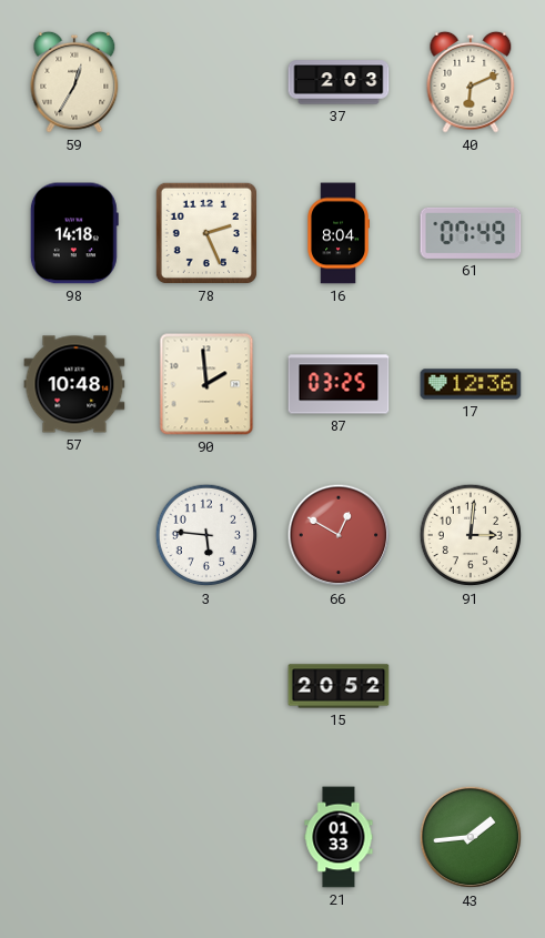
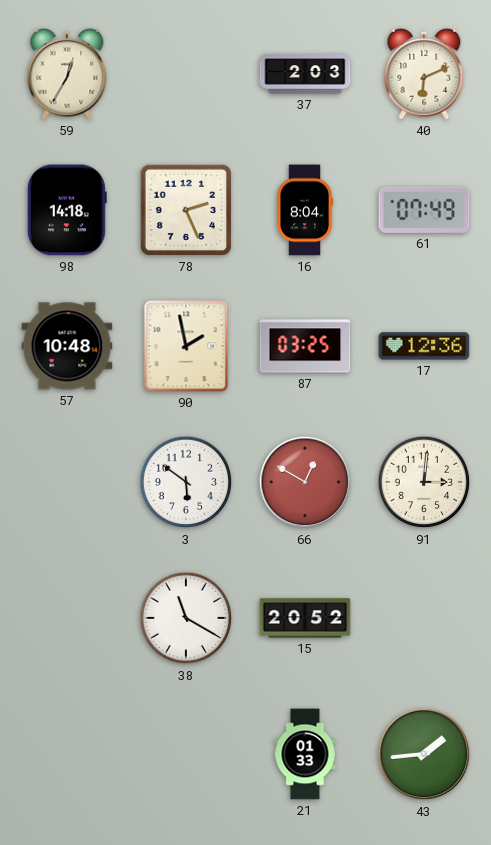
90: 1:59 -> 1:58
3: 5:46 -> 5:51
38: none -> 11:20
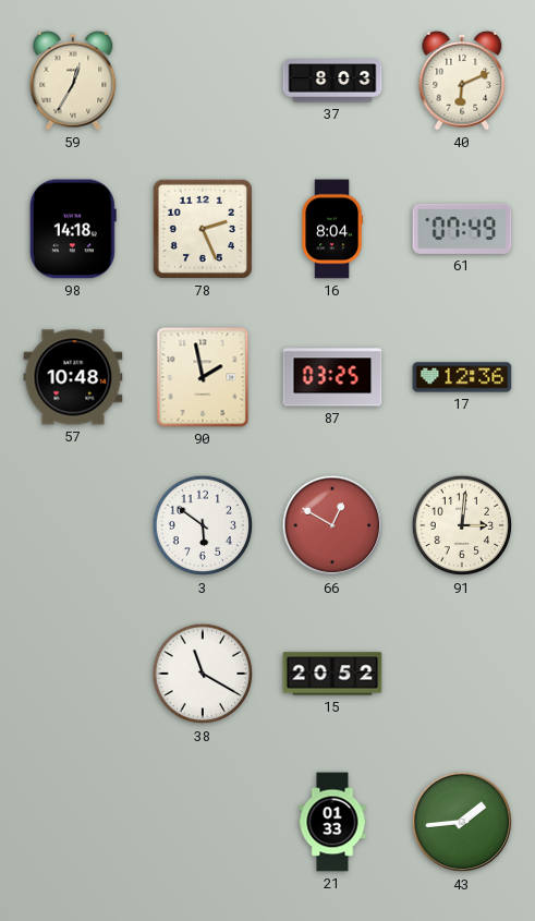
37: 2:03 -> 8:03
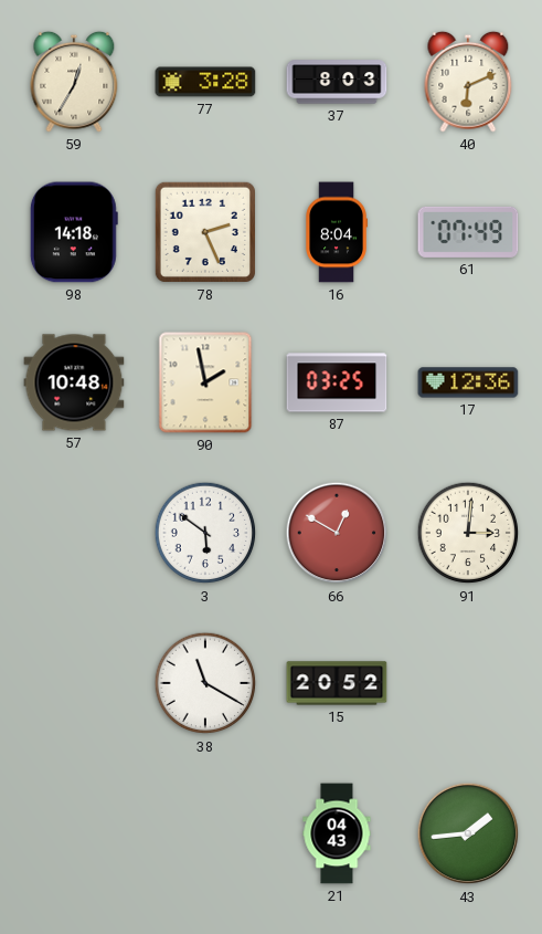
77: none -> 3:28
21: 01:33 -> 04:43
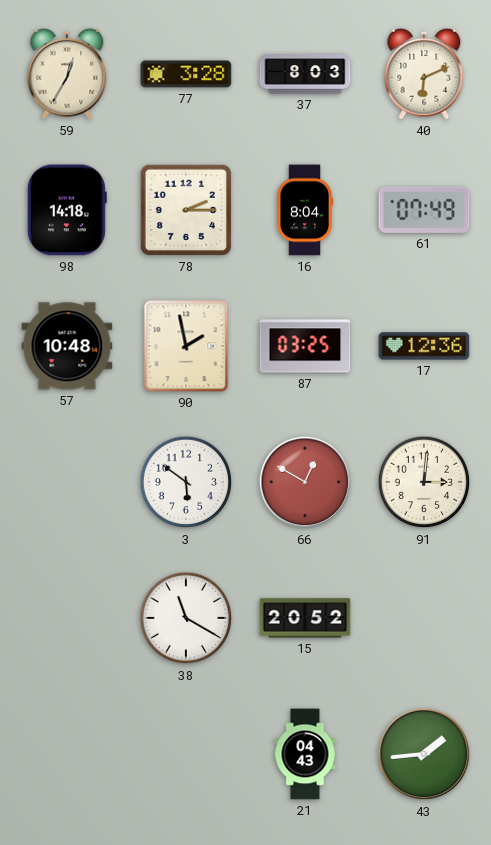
78: 2:26 -> 2:15
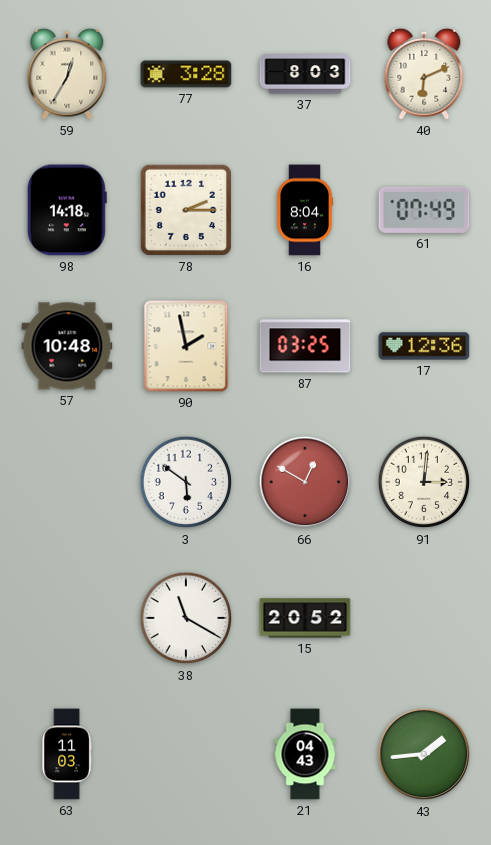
63: none -> 11:03
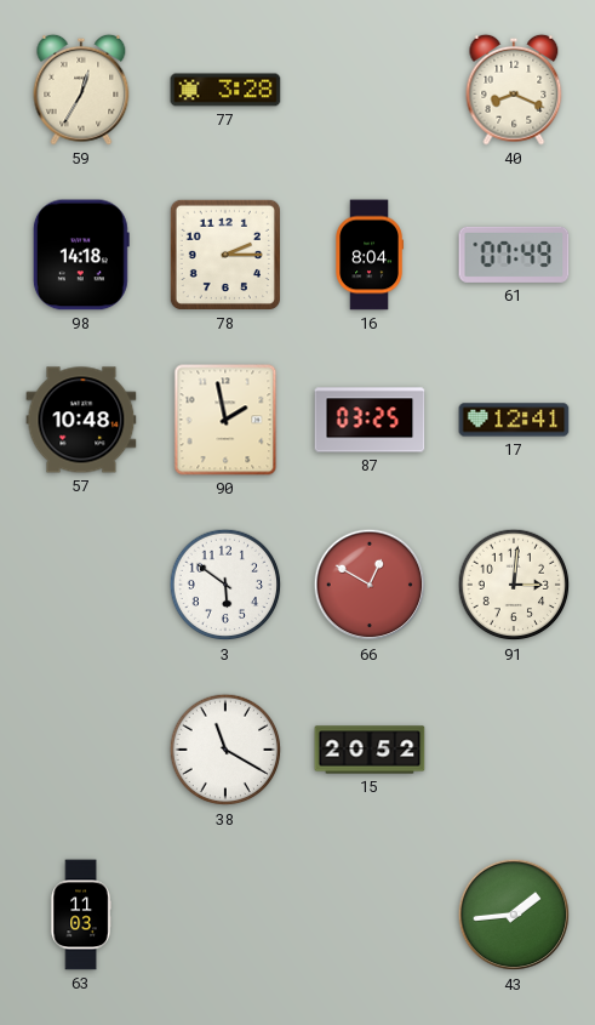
37: 8:03 -> none
40: 6:11 -> 8:19
17: 12:36 -> 12:41
21: 04:43 -> none
